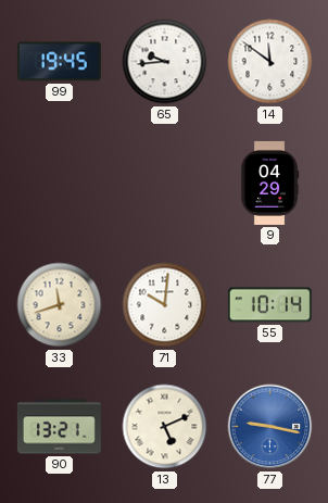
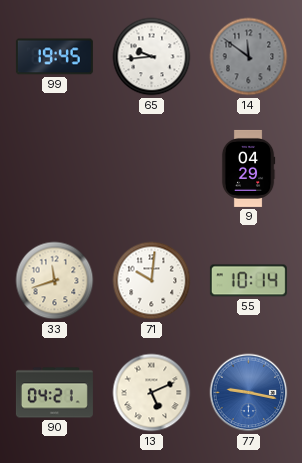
14 dial: white -> grey
90: 13:21 -> 04:21
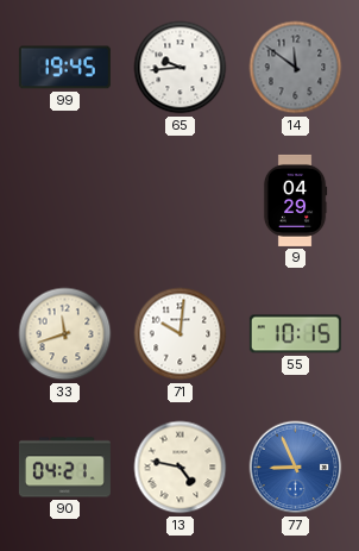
55: 10:14 -> 10:15
13: 5:11 -> 4:47
77: 9:17 -> 8:56
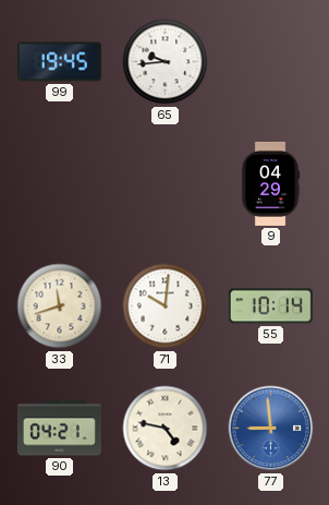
14: 11:51 -> none
55: 10:15 -> 10:14
77: 8:56 -> 8:59
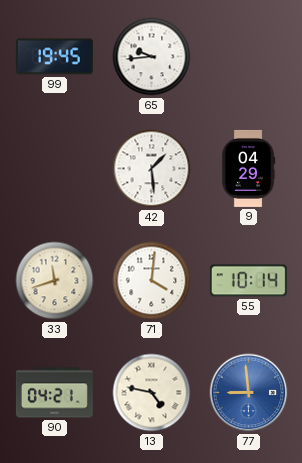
42: none -> 1:29
71: 10:01 -> 4:01
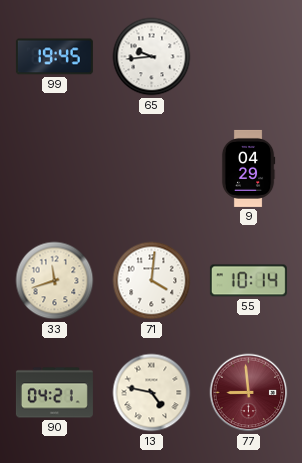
42: 1:29 -> none
77 dial: blue -> burgundy
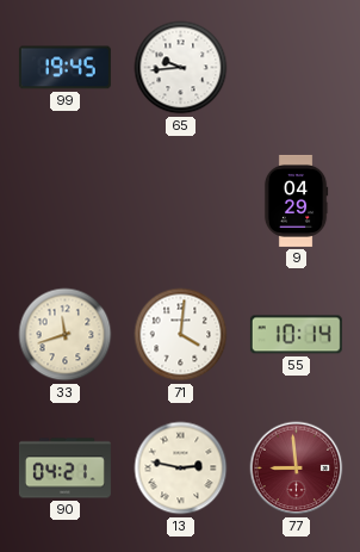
13: 4:47 -> 2:47
